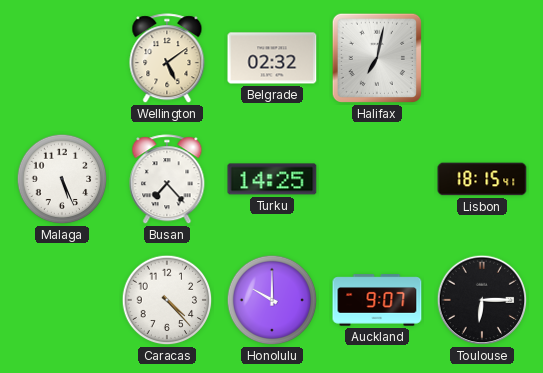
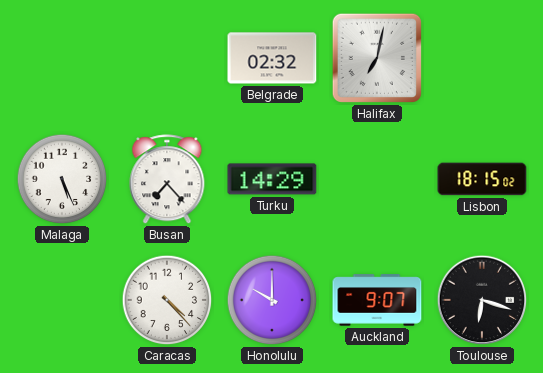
Wellington: 5:09 -> none
Turku: 14:25 -> 14:29
Lisbon: 18:15:41 -> 18:15:02
Toulouse: 6:15 -> 6:18
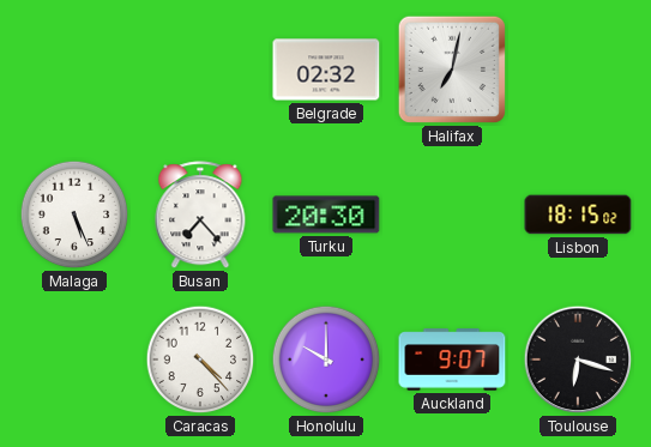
Turku: 14:29 -> 20:30
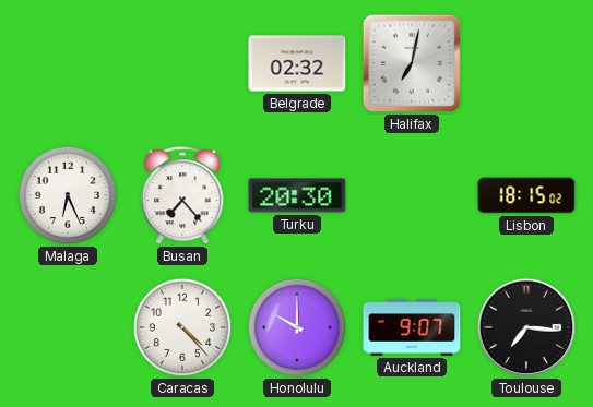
Malaga: 5:26 -> 6:26
Toulouse: 6:18 -> 7:16
